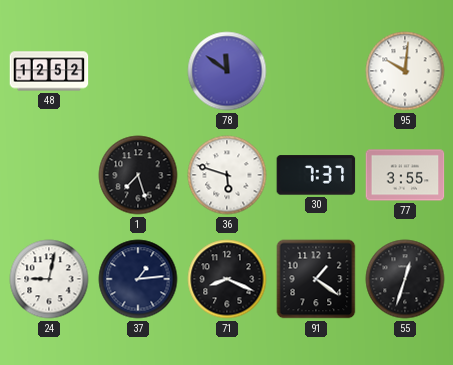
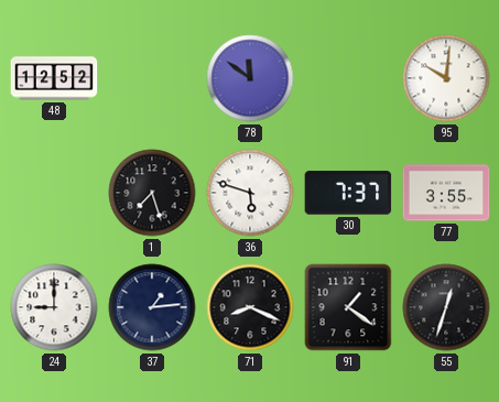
24: 9:02 -> 9:00
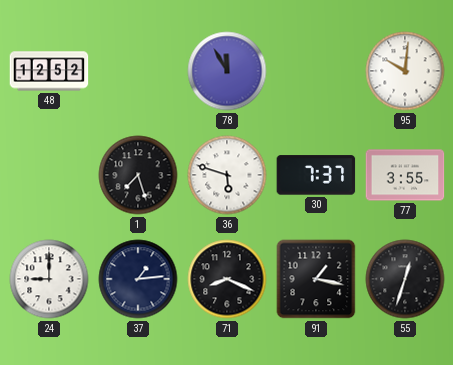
78: 11:51 -> 11:55
91: 1:21 -> 1:17
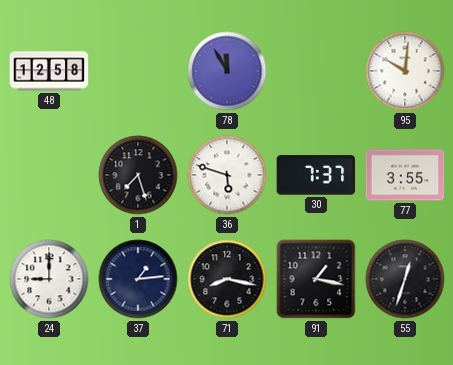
48: 12:52 -> 12:58
71: 8:19 -> 8:17
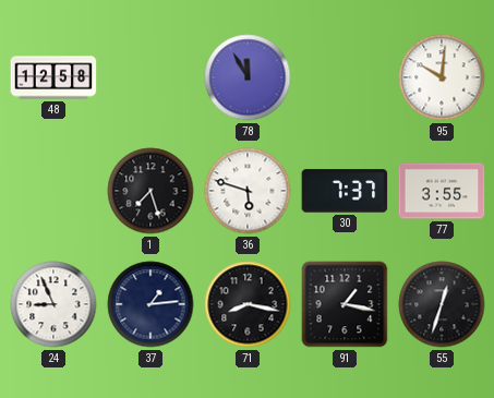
24: 9:00 -> 8:56
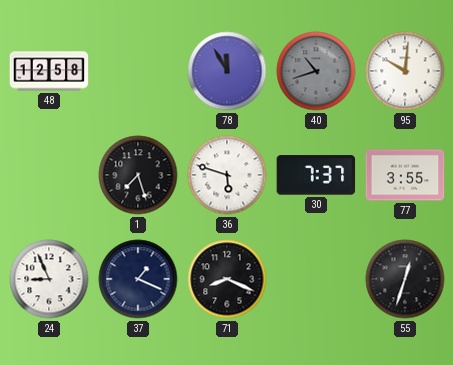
40: none -> 10:42
37: 1:14 -> 1:19
71: 8:17 -> 8:19
91: 1:17 -> none
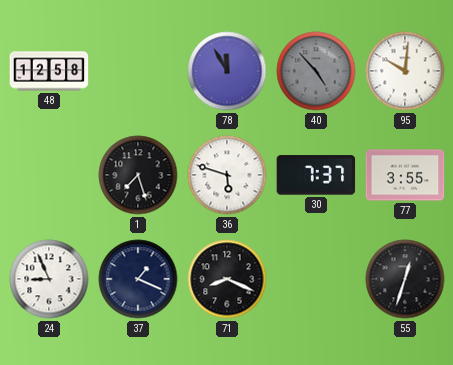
40: 10:42 -> 4:53
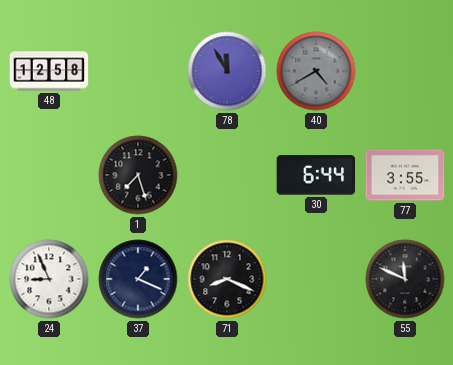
40: 4:53 -> 4:40
95: 10:01 -> none
36: 5:48 -> none
30: 7:37 -> 6:44
55: 12:33 -> 11:49
